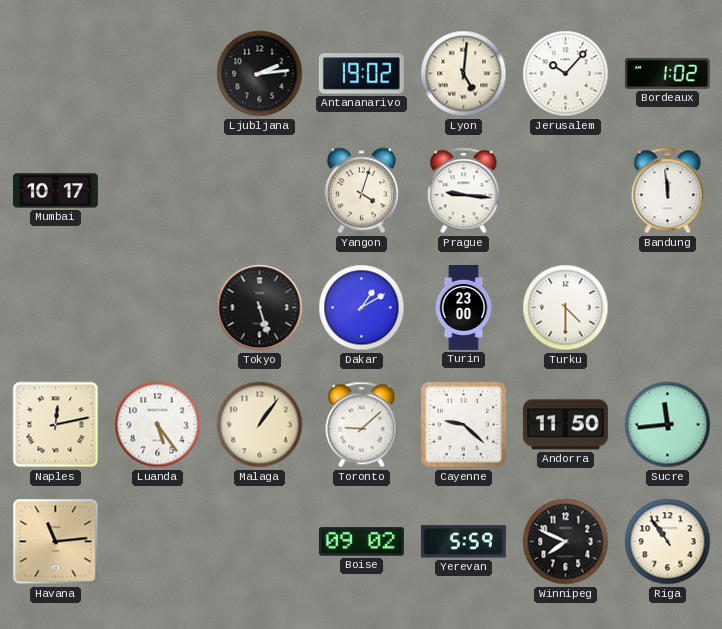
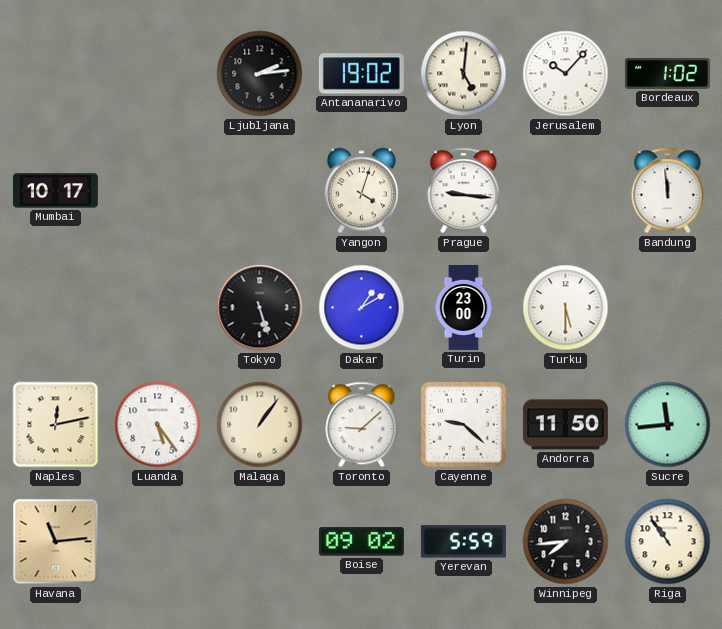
Turku: 4:30 -> 5:30
Winnipeg: 7:49 -> 7:44
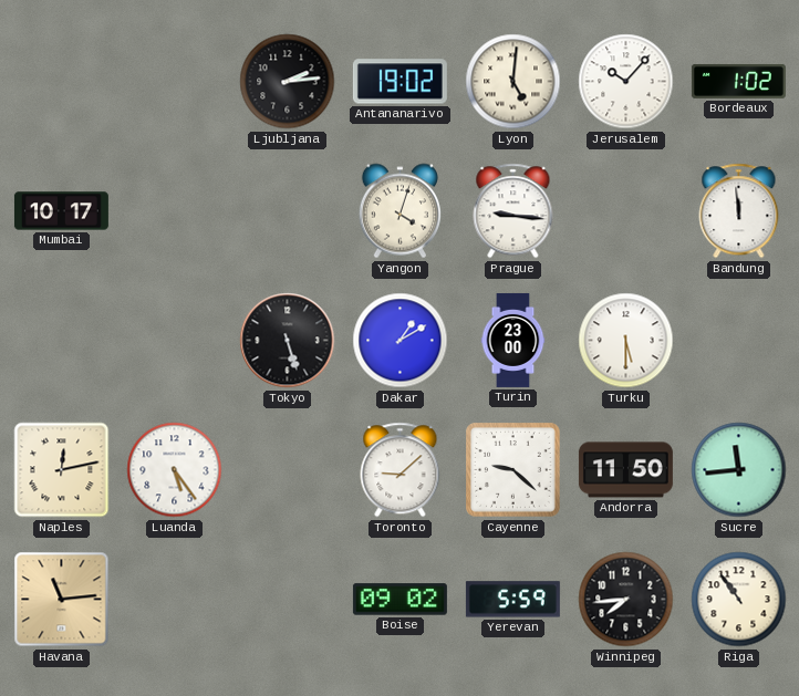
Malaga: 1:06 -> none
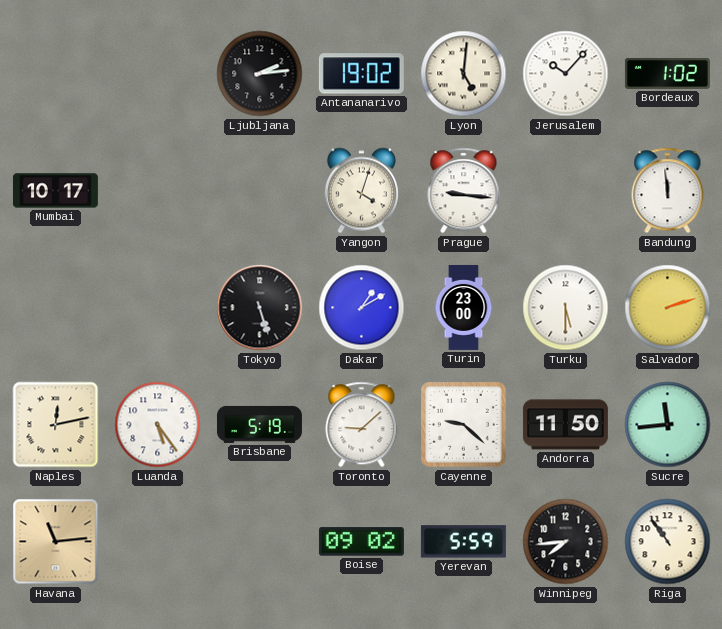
Salvador: none -> 2:12
Brisbane: none -> 5:19
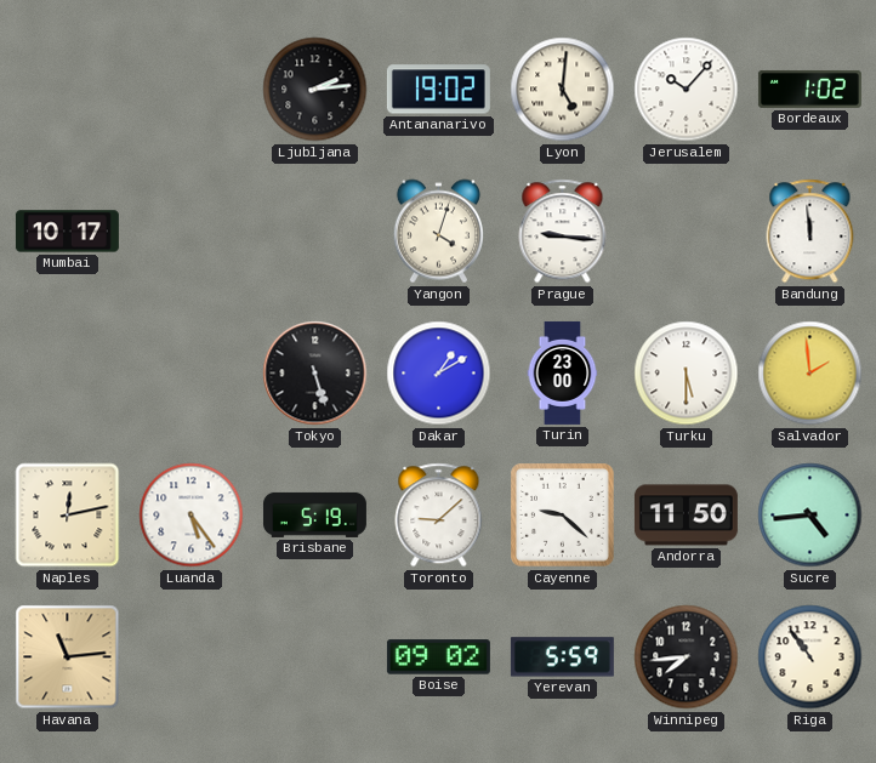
Salvador: 2:12 -> 1:59
Sucre: 11:44 -> 4:44
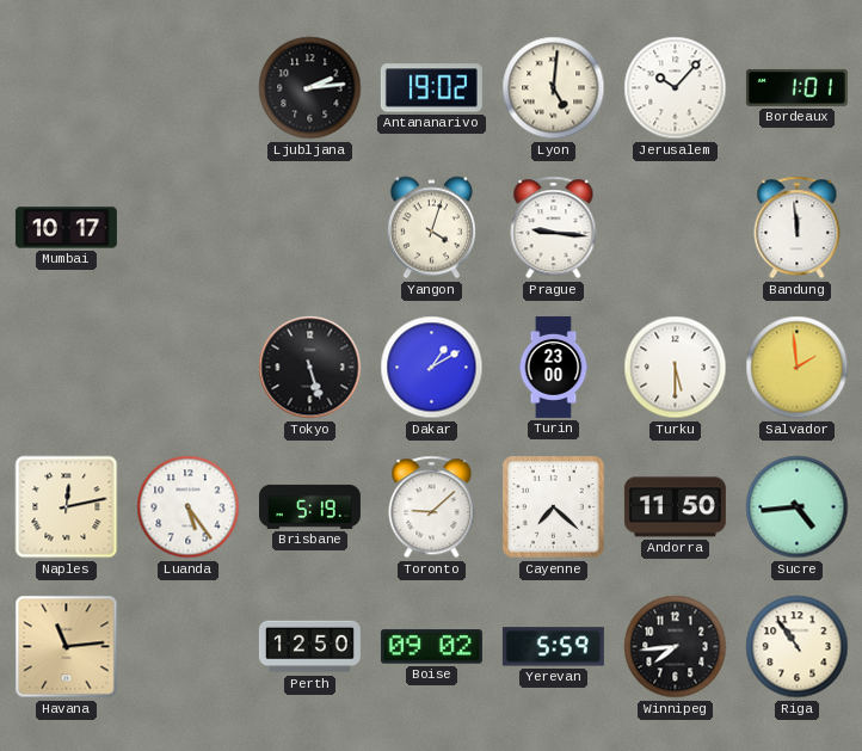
Bordeaux: 1:02 -> 1:01
Cayenne: 9:22 -> 7:22
Perth: none -> 12:50
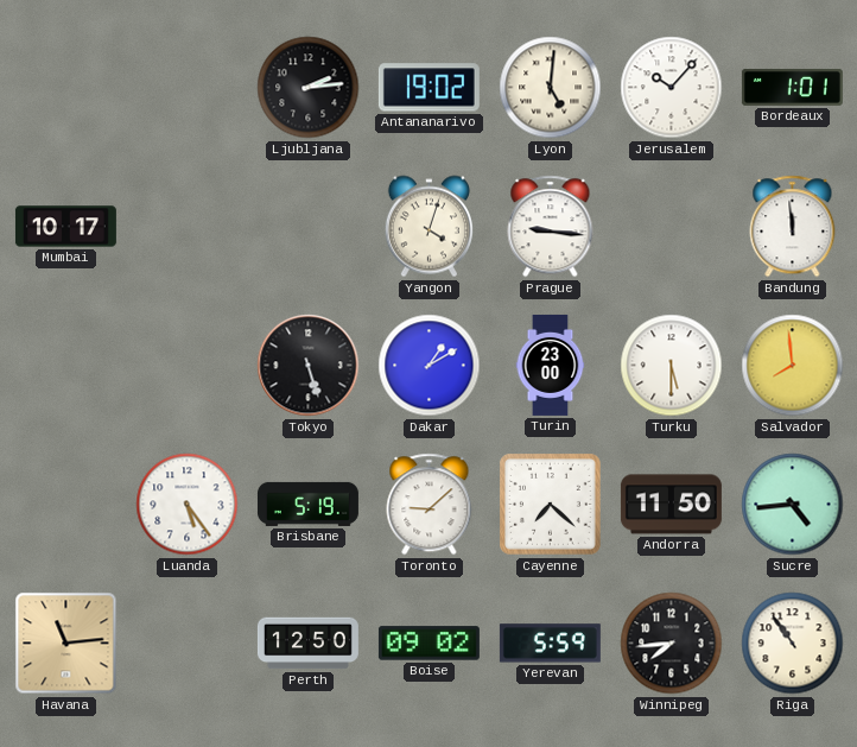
Salvador: 1:59 -> 7:59
Naples: 12:13 -> none
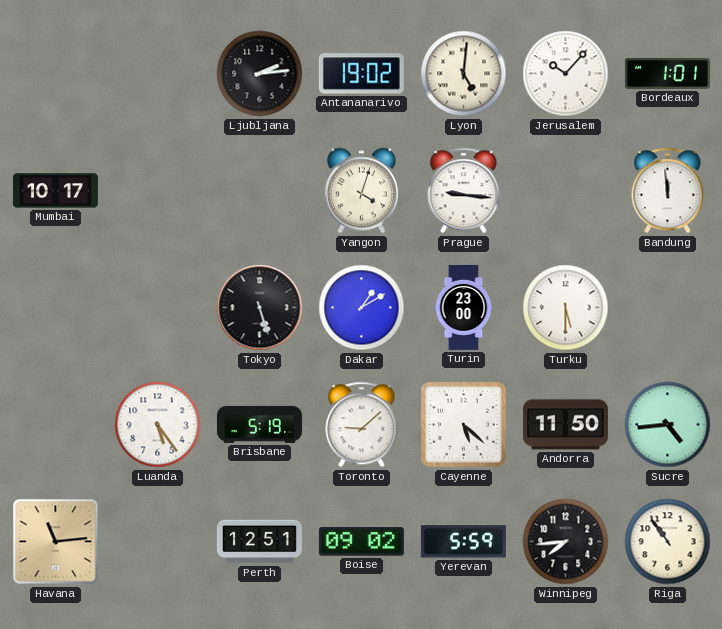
Salvador: 7:59 -> none
Cayenne: 7:22 -> 5:22
Perth: 12:50 -> 12:51
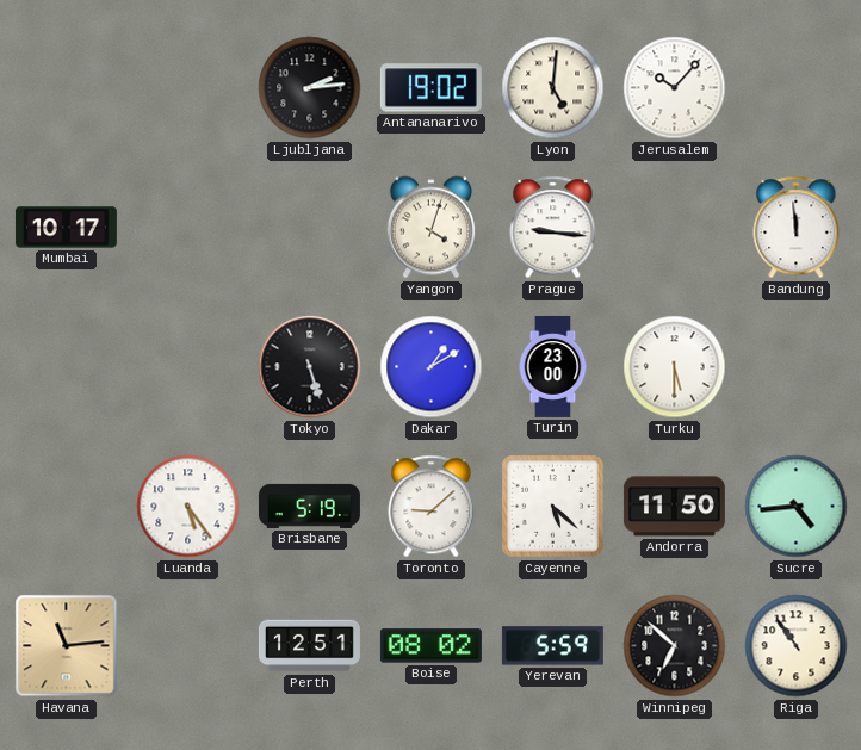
Bordeaux: 1:01 -> none
Boise: 09:02 -> 08:02
Winnipeg: 7:44 -> 6:52
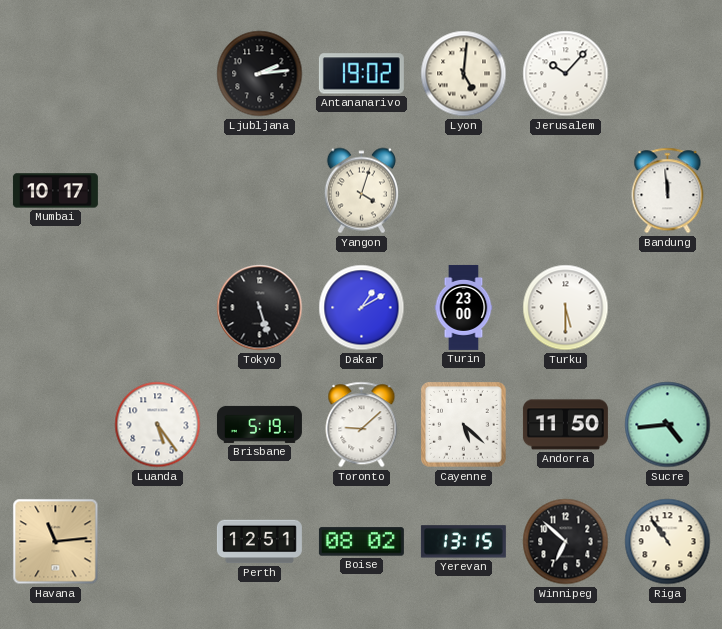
Prague: 9:16 -> none
Yerevan: 5:59 -> 13:15
